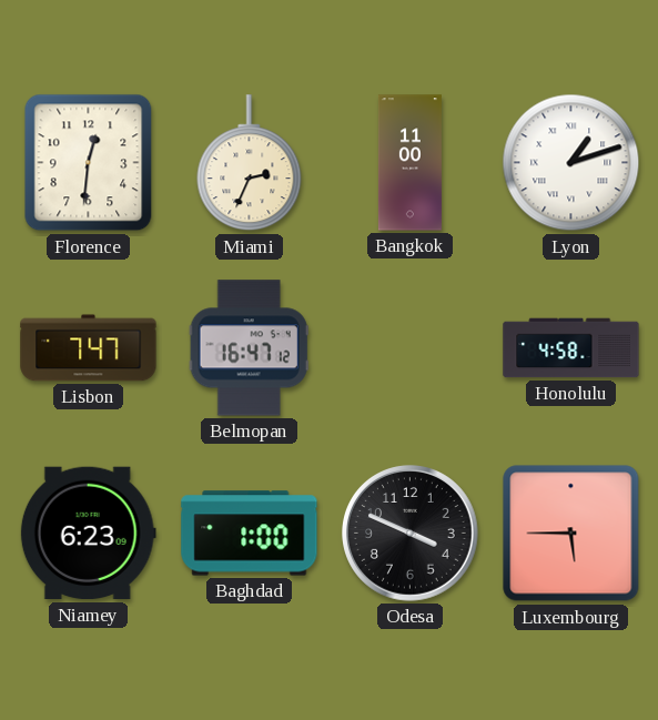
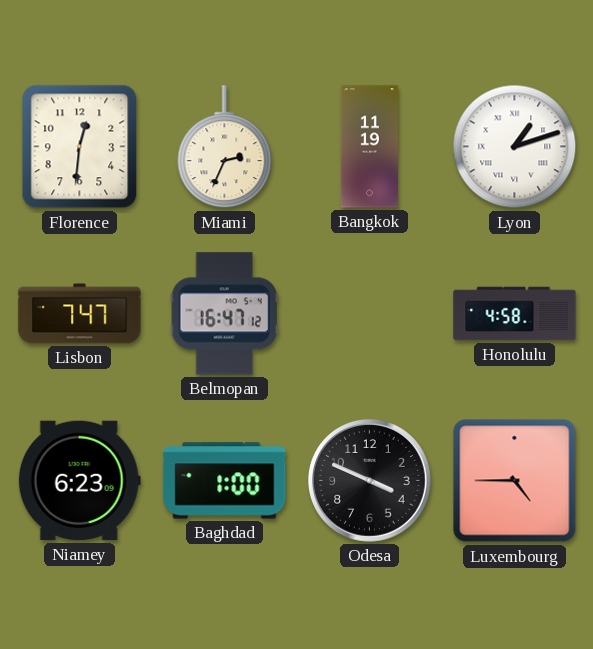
Bangkok: 11:00 -> 11:19
Luxembourg: 5:45 -> 4:45
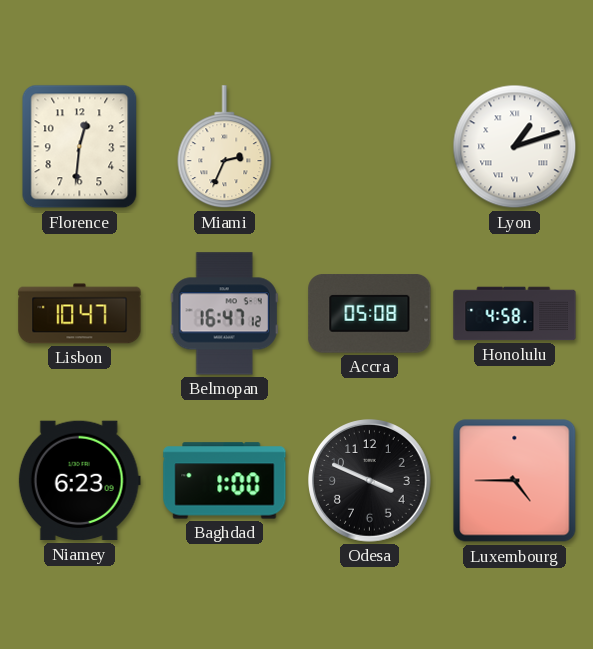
Bangkok: 11:19 -> none
Lisbon: 7:47 -> 10:47
Accra: none -> 05:08
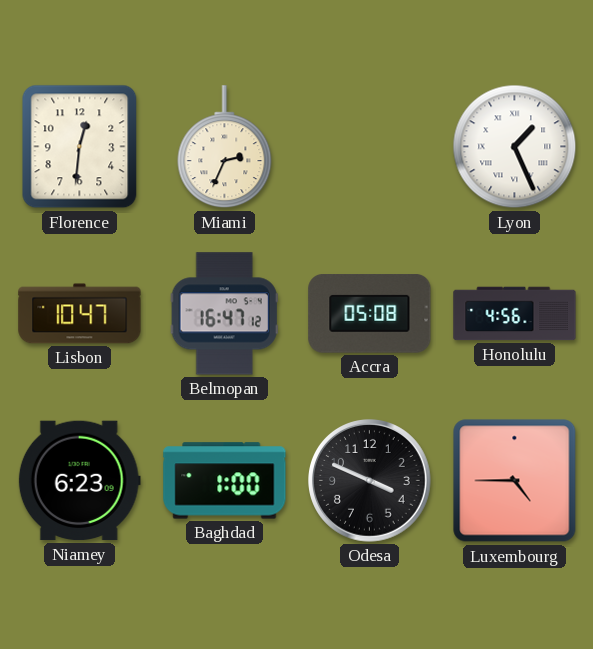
Lyon: 1:12 -> 1:26
Honolulu: 4:58 -> 4:56
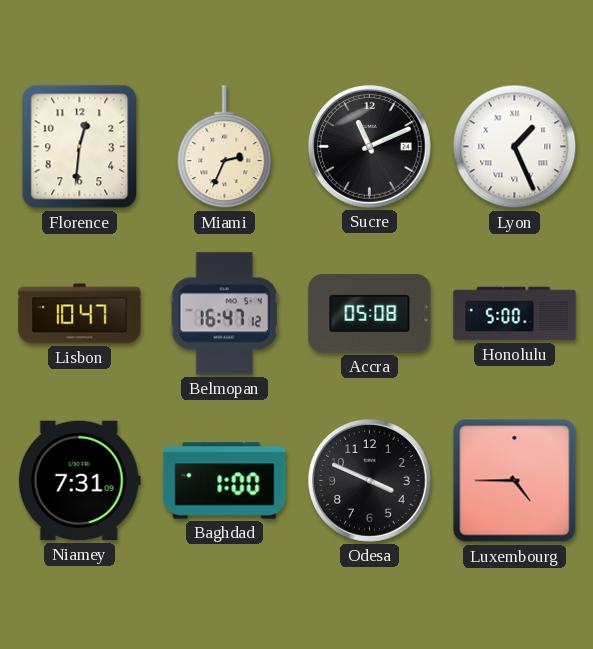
Sucre: none -> 11:11
Honolulu: 4:56 -> 5:00
Niamey: 6:23 -> 7:31
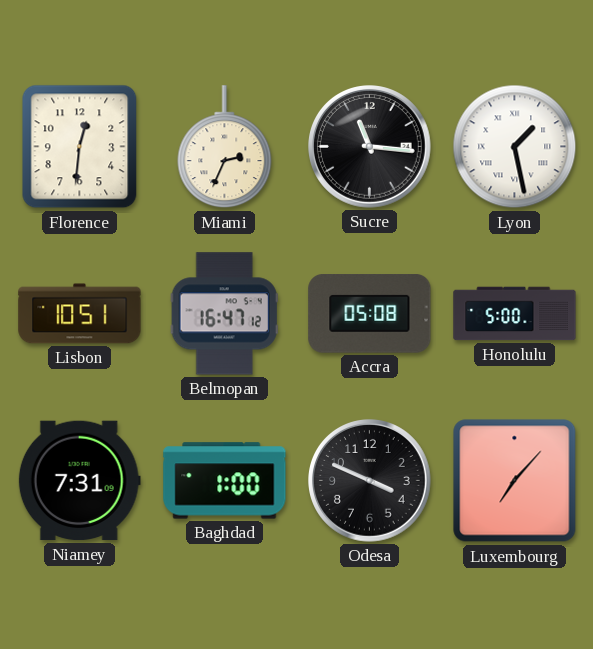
Sucre: 11:11 -> 11:16
Lyon: 1:26 -> 1:28
Lisbon: 10:47 -> 10:51
Luxembourg: 4:45 -> 7:07
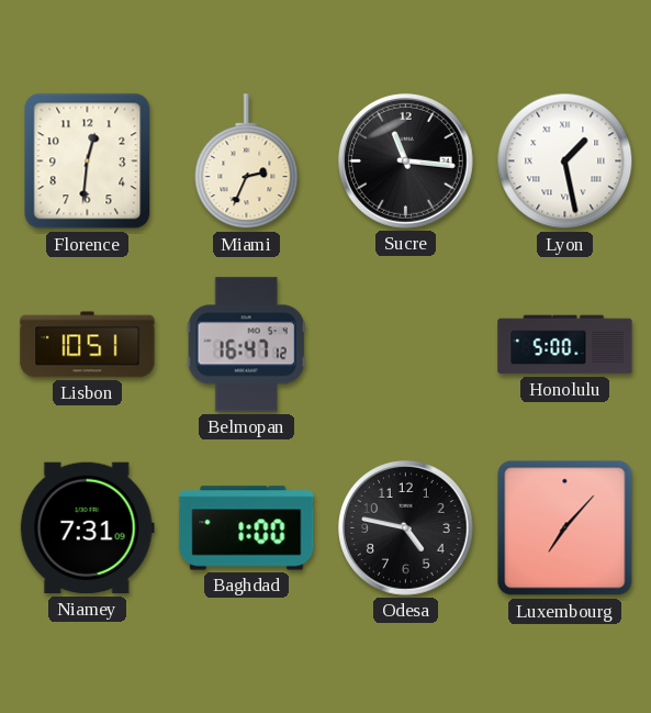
Accra: 05:08 -> none
Odesa: 3:49 -> 4:47
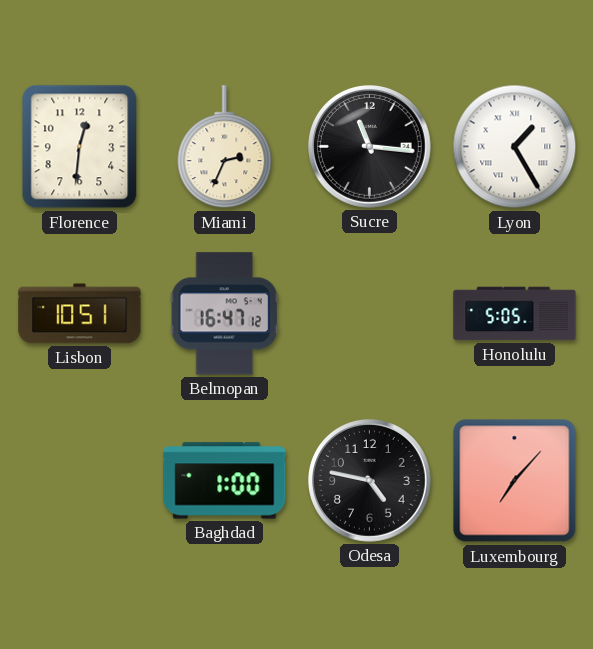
Lyon: 1:28 -> 1:25
Honolulu: 5:00 -> 5:05
Niamey: 7:31 -> none
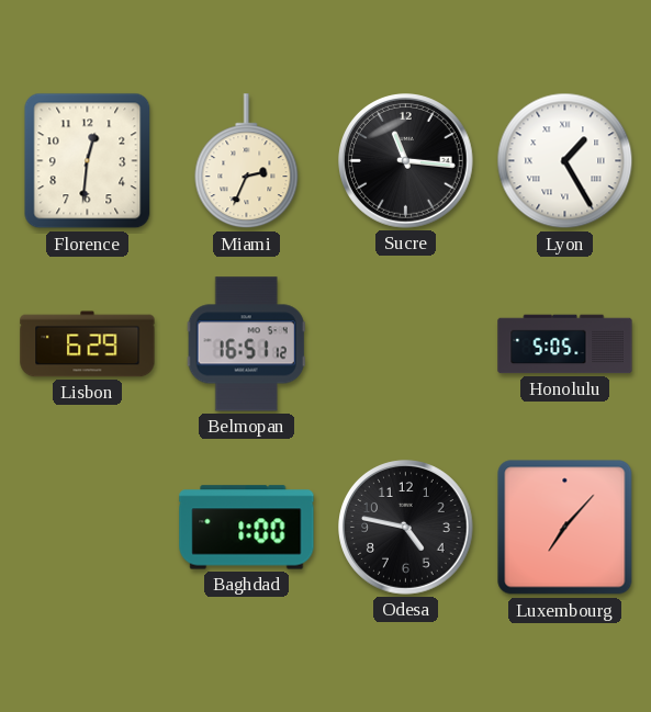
Lisbon: 10:51 -> 6:29
Belmopan: 16:47 -> 16:51
